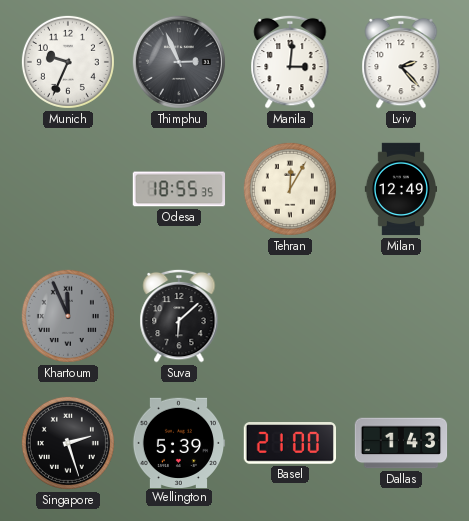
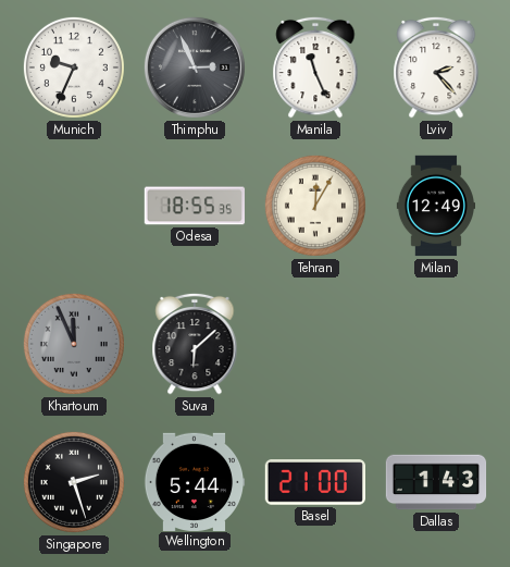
Manila: 3:01 -> 11:26
Wellington: 5:39 -> 5:44
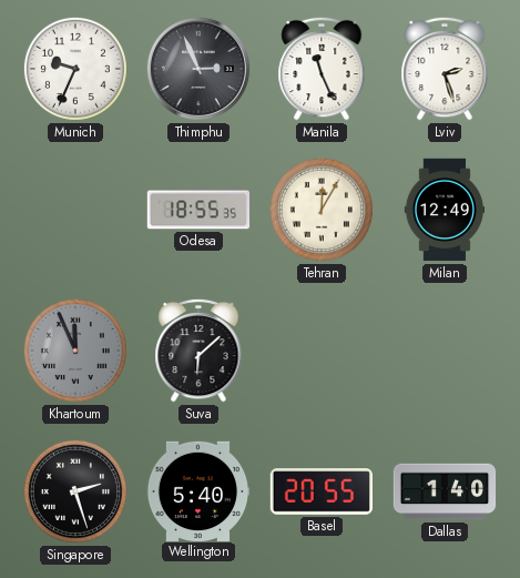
Lviv: 2:23 -> 2:27
Wellington: 5:44 -> 5:40
Basel: 21:00 -> 20:55
Dallas: 1:43 -> 1:40
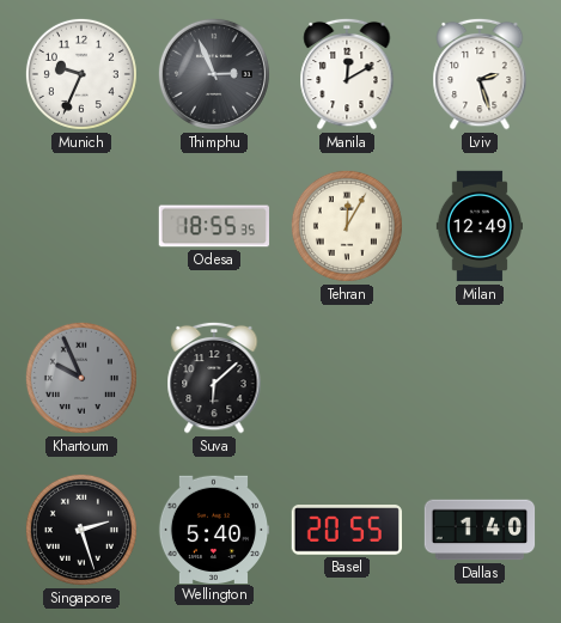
Manila: 11:26 -> 12:10
Khartoum: 11:56 -> 9:56
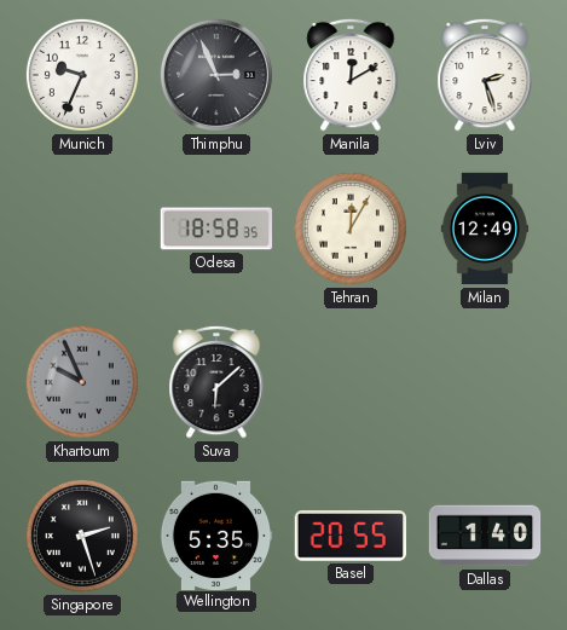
Odesa: 18:55 -> 18:58
Wellington: 5:40 -> 5:35
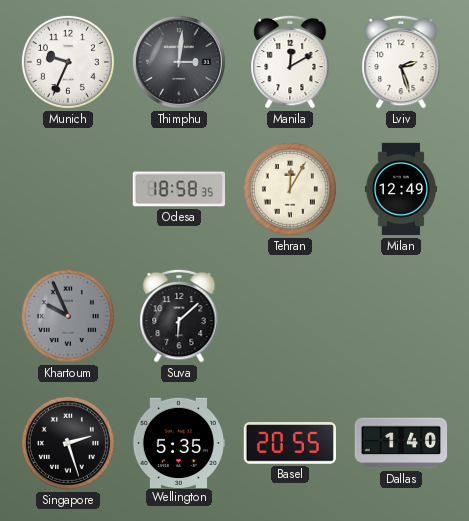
Thimphu: 2:56 -> 3:01
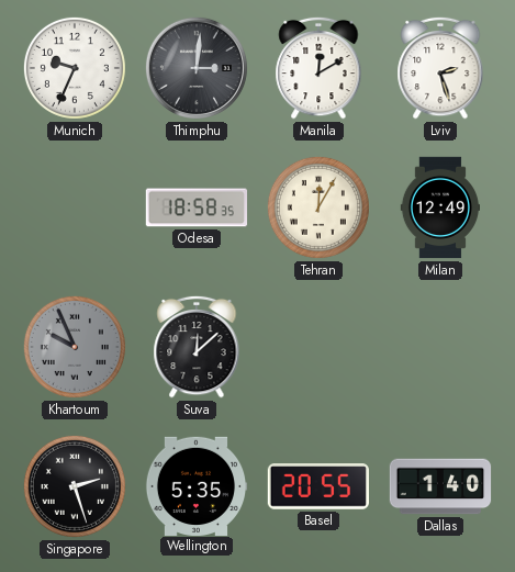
Suva: 6:08 -> 12:08
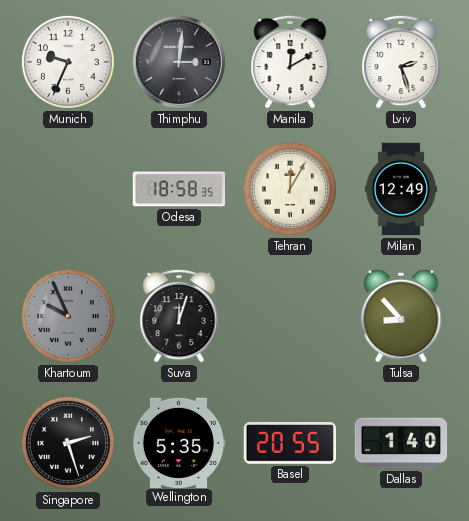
Suva: 12:08 -> 12:03
Tulsa: none -> 8:53
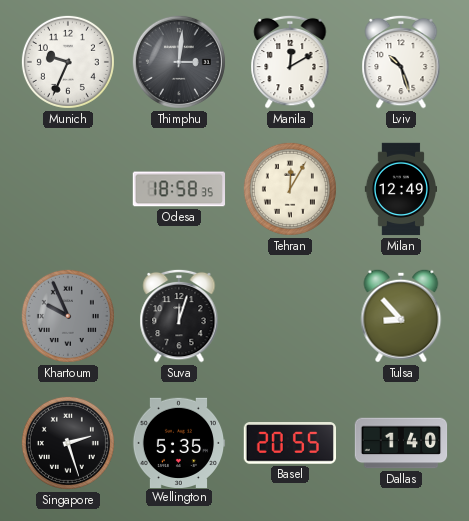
Lviv: 2:27 -> 10:27
